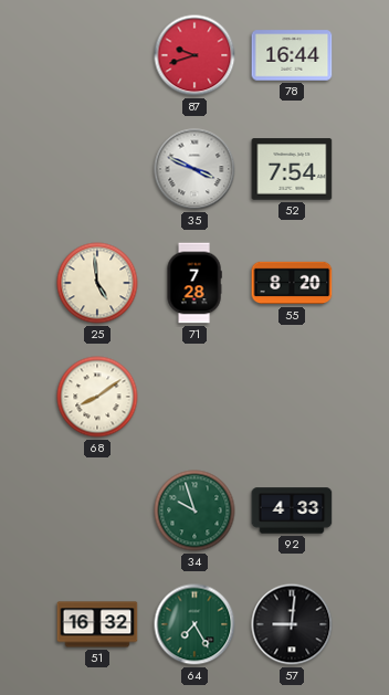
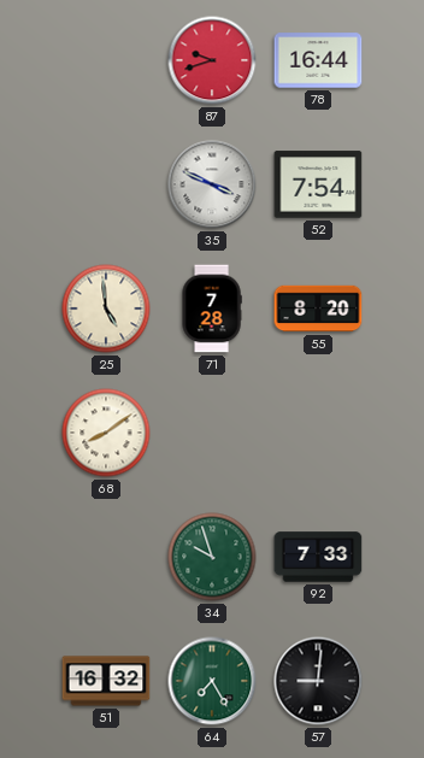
92: 4:33 -> 7:33
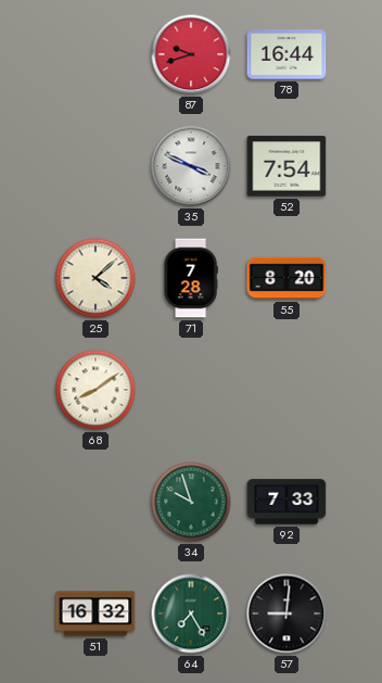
25: 4:59 -> 4:08
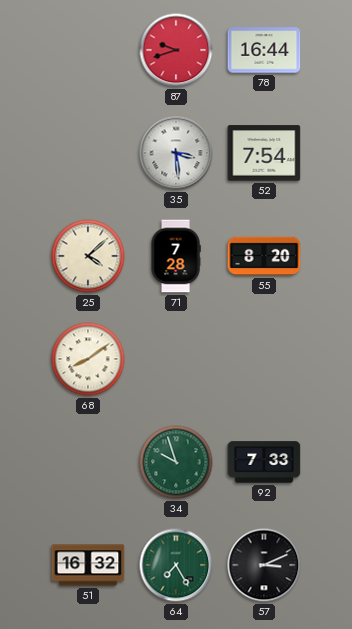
35: 3:49 -> 3:29
57: 9:01 -> 3:11
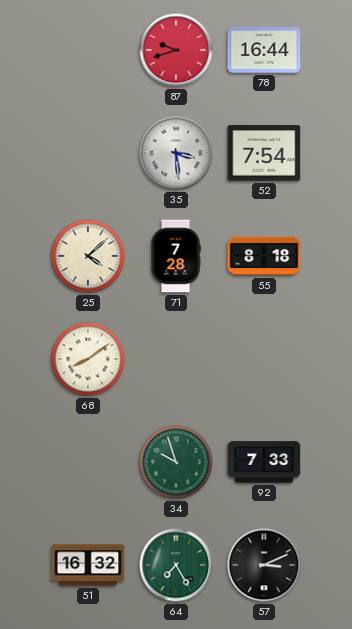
55: 8:20 -> 8:18
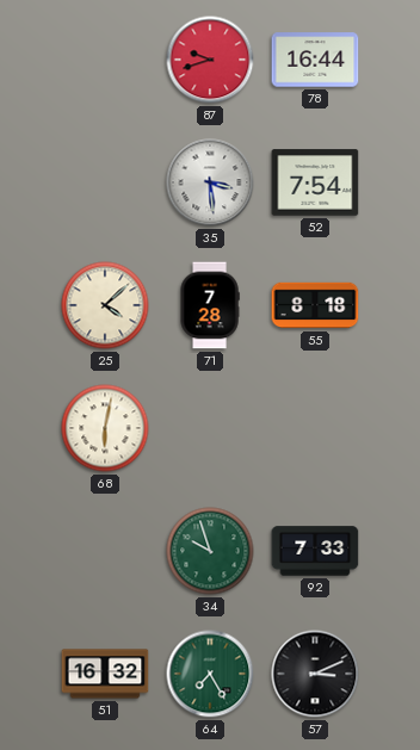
68: 8:09 -> 6:02
